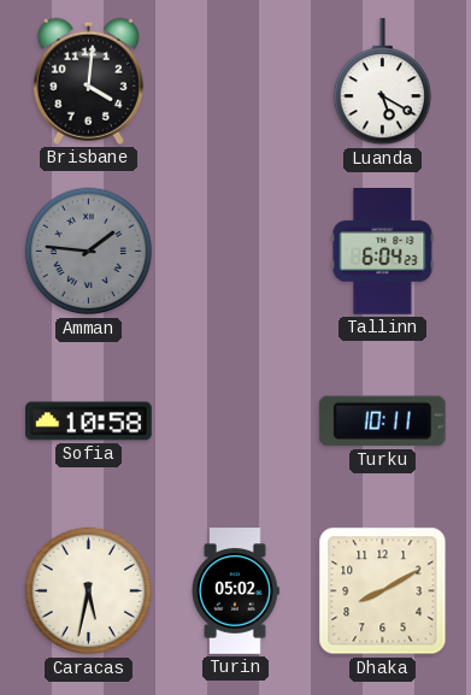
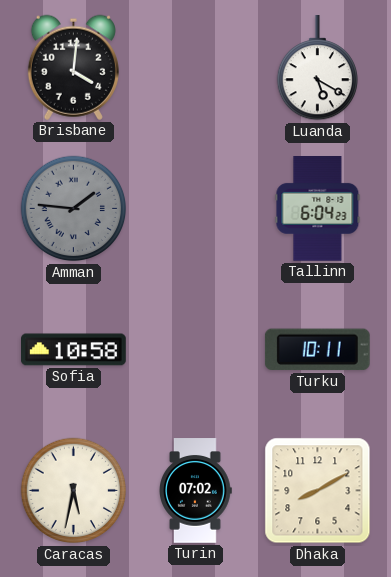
Turin: 05:02 -> 07:02
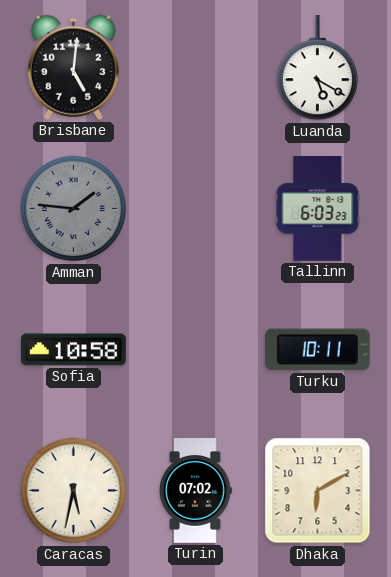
Brisbane: 4:01 -> 5:01
Tallinn: 6:04 -> 6:03
Dhaka: 8:10 -> 6:10
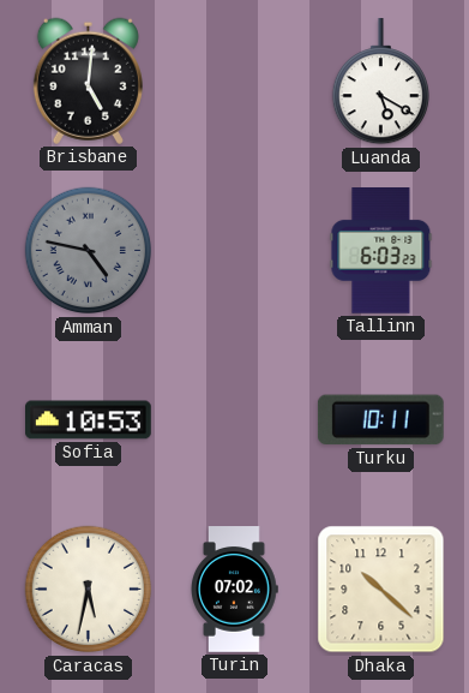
Amman: 1:46 -> 4:47
Sofia: 10:58 -> 10:53
Dhaka: 6:10 -> 10:22
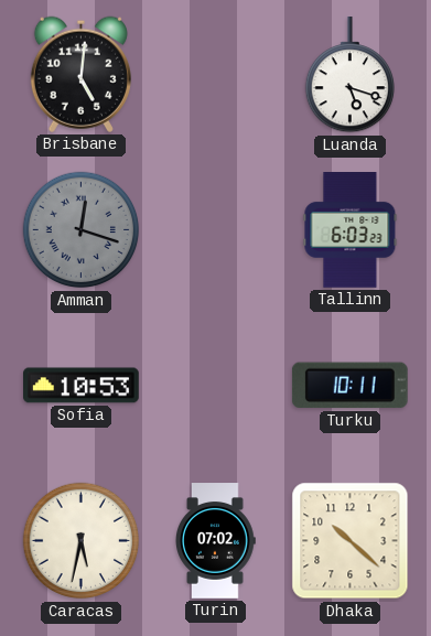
Luanda: 5:20 -> 5:18
Amman: 4:47 -> 12:18
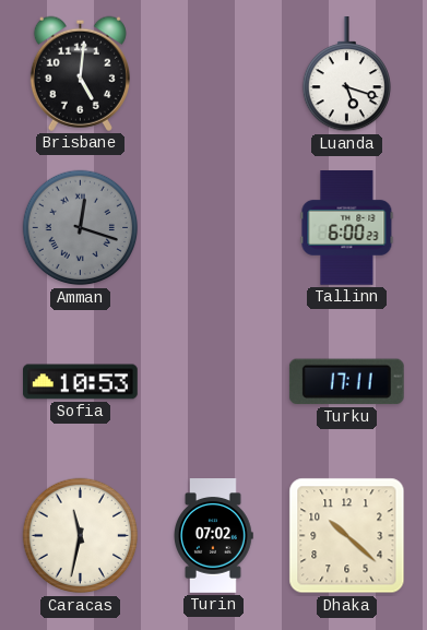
Tallinn: 6:03 -> 6:00
Turku: 10:11 -> 17:11
Caracas: 5:32 -> 11:32
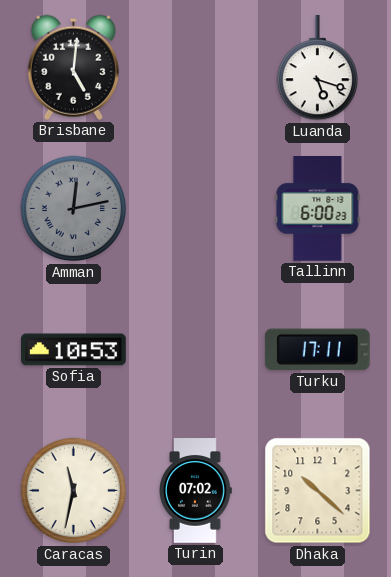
Amman: 12:18 -> 12:13
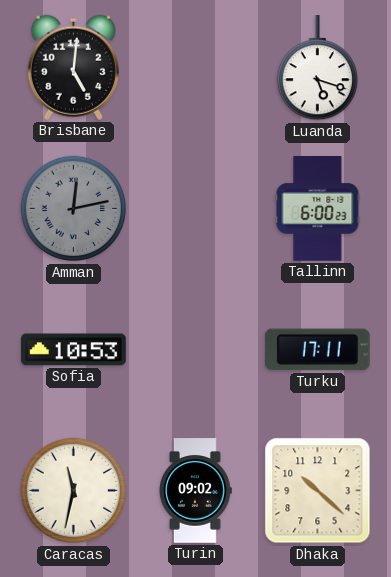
Turin: 07:02 -> 09:02
